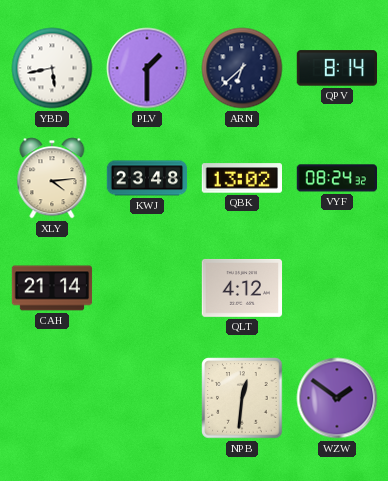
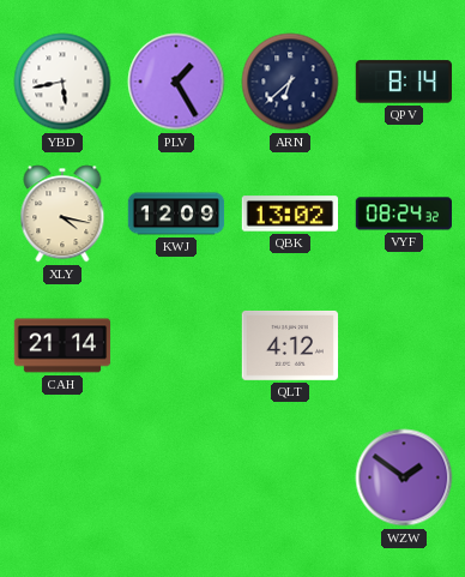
PLV: 1:30 -> 1:25
XLY: 4:14 -> 4:17
KWJ: 23:48 -> 12:09
NPB: 12:31 -> none
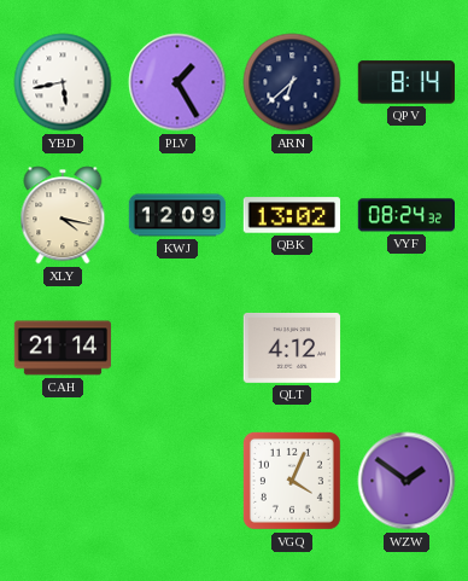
VGQ: none -> 4:04
